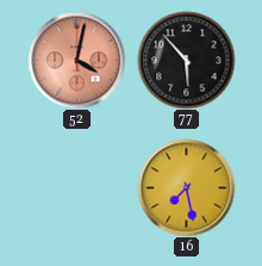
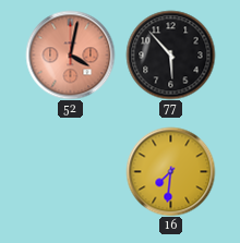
16: 7:28 -> 7:31
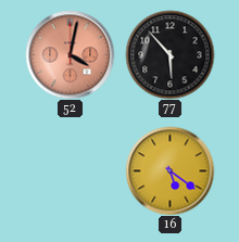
16: 7:31 -> 5:21
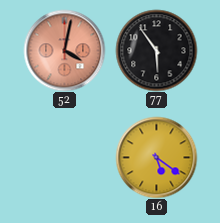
77: 5:53 -> 5:54
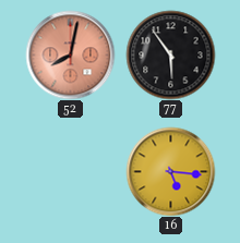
52: 4:02 -> 8:02
16: 5:21 -> 5:16
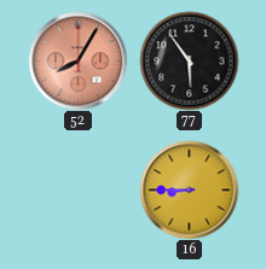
52: 8:02 -> 8:05
16: 5:16 -> 8:45
